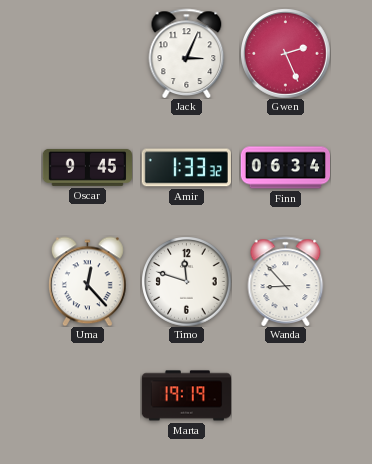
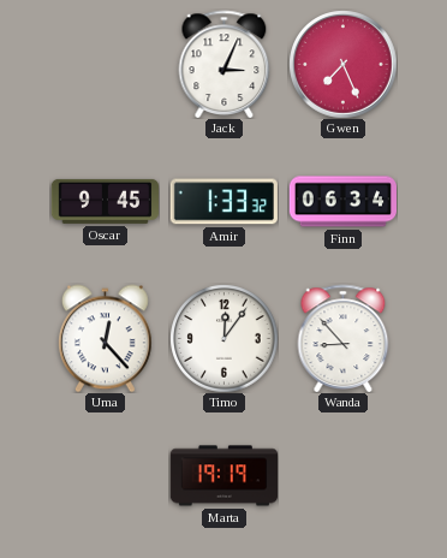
Gwen: 2:26 -> 7:26
Timo: 11:48 -> 12:06
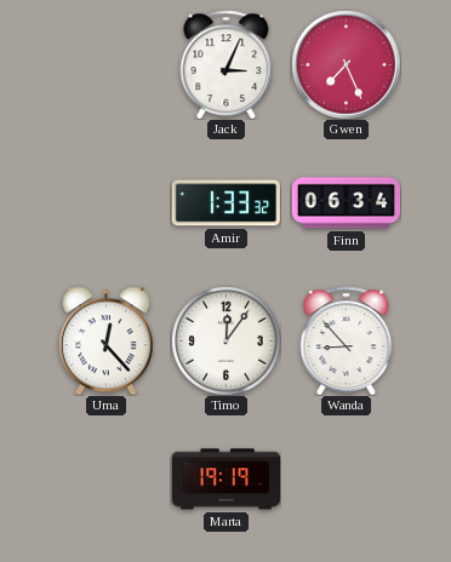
Oscar: 9:45 -> none
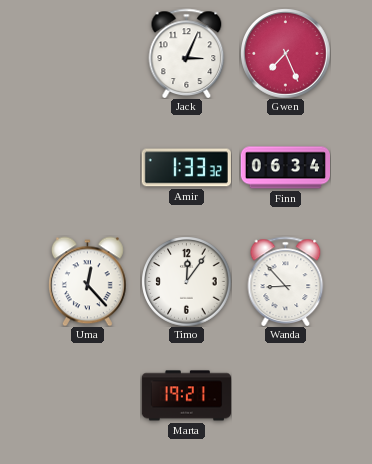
Marta: 19:19 -> 19:21
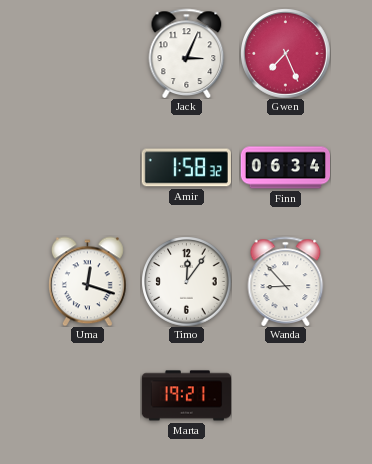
Amir: 1:33 -> 1:58
Uma: 12:23 -> 12:18
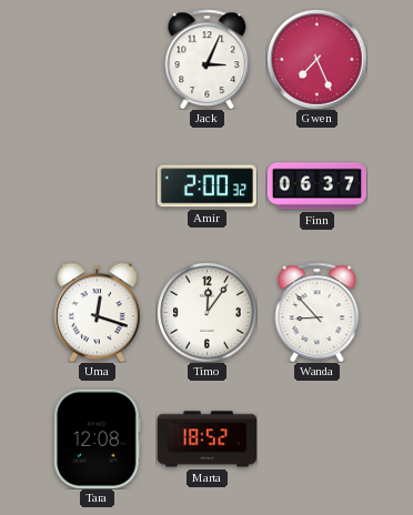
Amir: 1:58 -> 2:00
Finn: 06:34 -> 06:37
Tara: none -> 12:08
Marta: 19:21 -> 18:52
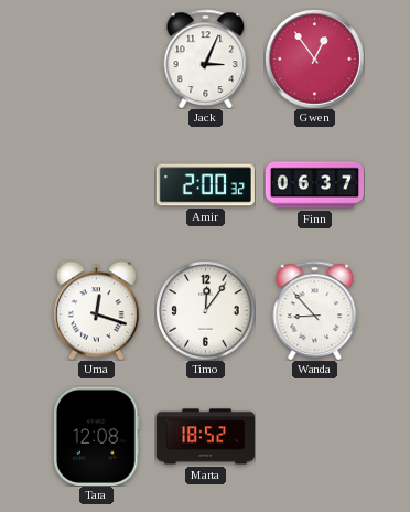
Gwen: 7:26 -> 12:54
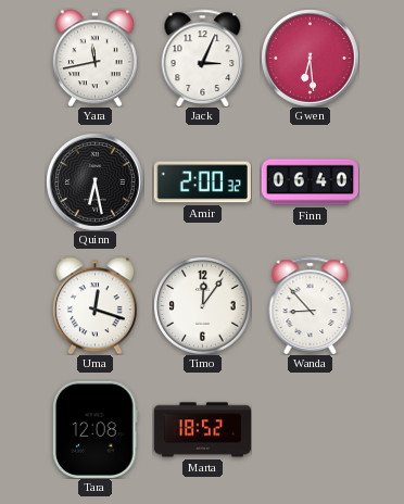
Yara: none -> 11:43
Gwen: 12:54 -> 6:29
Quinn: none -> 6:28
Finn: 06:37 -> 06:40
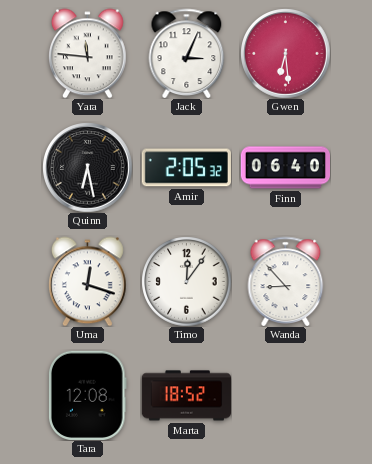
Yara: 11:43 -> 11:46
Amir: 2:00 -> 2:05
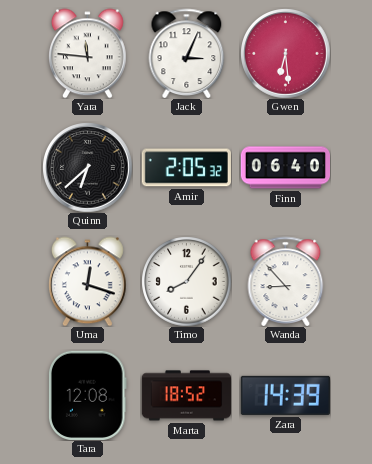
Quinn: 6:28 -> 6:38
Timo: 12:06 -> 8:06
Zara: none -> 14:39
